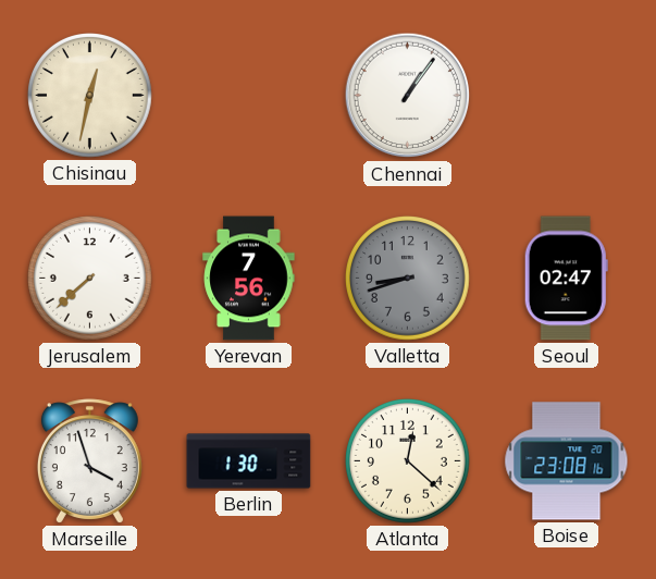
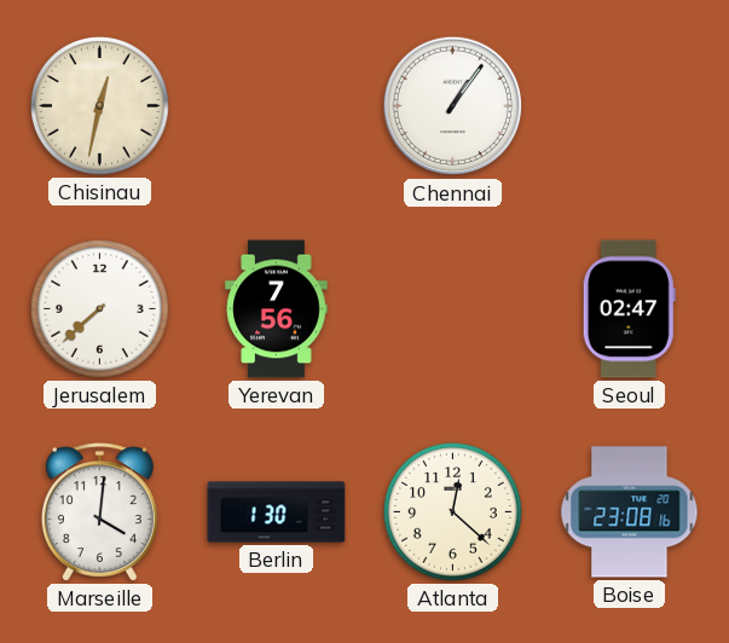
Valletta: 8:42 -> none
Marseille: 3:57 -> 4:01
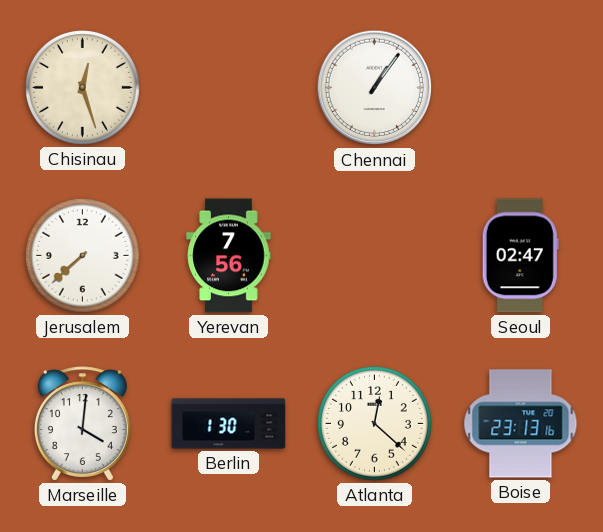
Chisinau: 12:32 -> 12:27
Boise: 23:08 -> 23:13
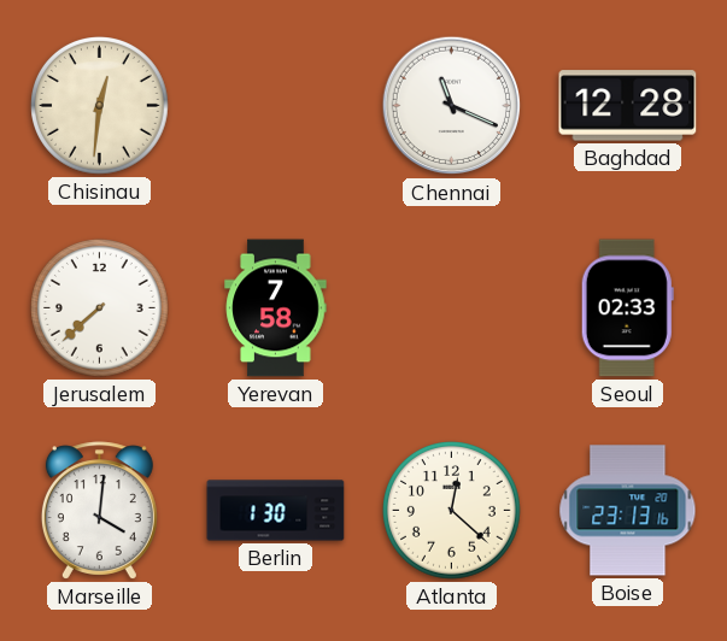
Chisinau: 12:27 -> 12:31
Chennai: 1:06 -> 11:19
Baghdad: none -> 12:28
Yerevan: 7:56 -> 7:58
Seoul: 02:47 -> 02:33
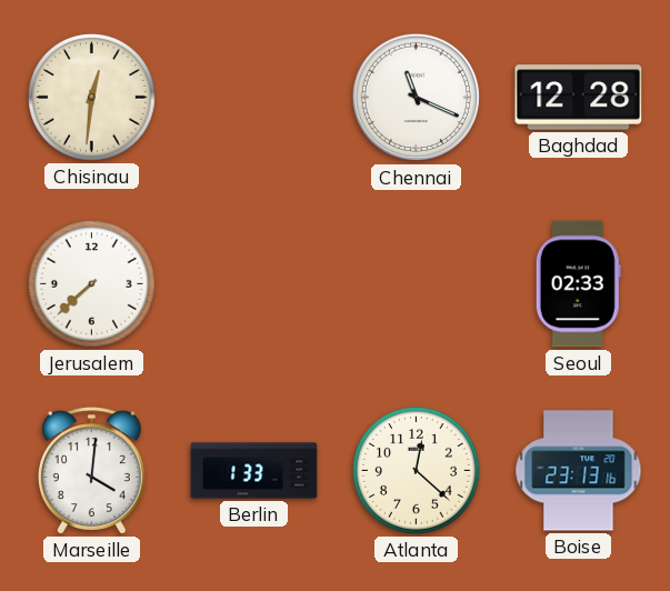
Yerevan: 7:58 -> none
Berlin: 1:30 -> 1:33
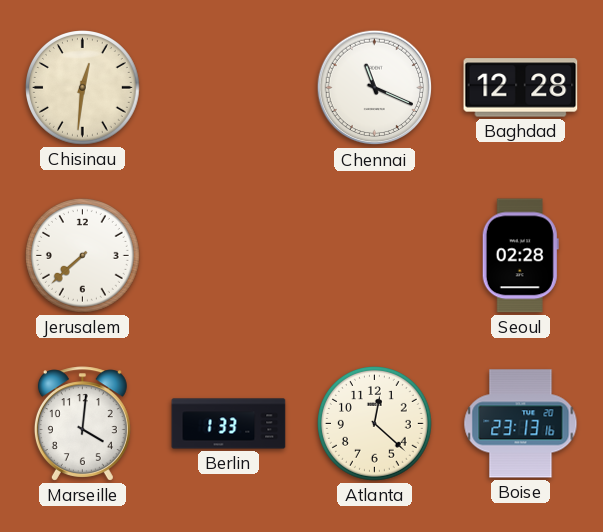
Seoul: 02:33 -> 02:28
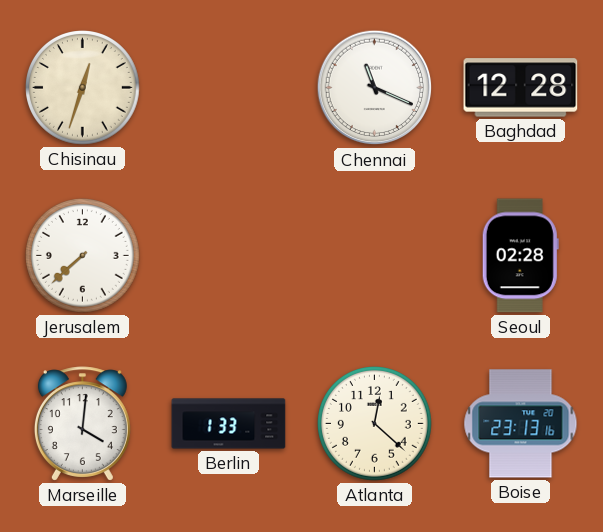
Chisinau: 12:31 -> 12:33
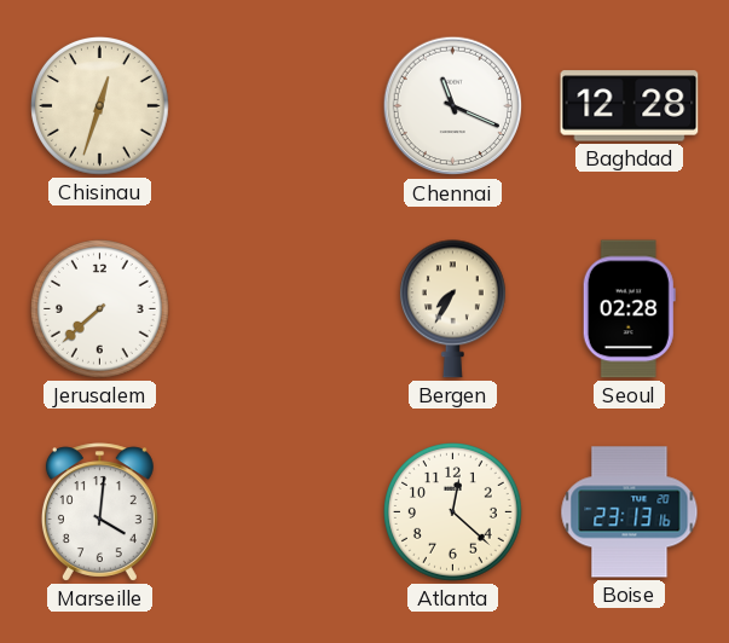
Bergen: none -> 7:35
Berlin: 1:33 -> none
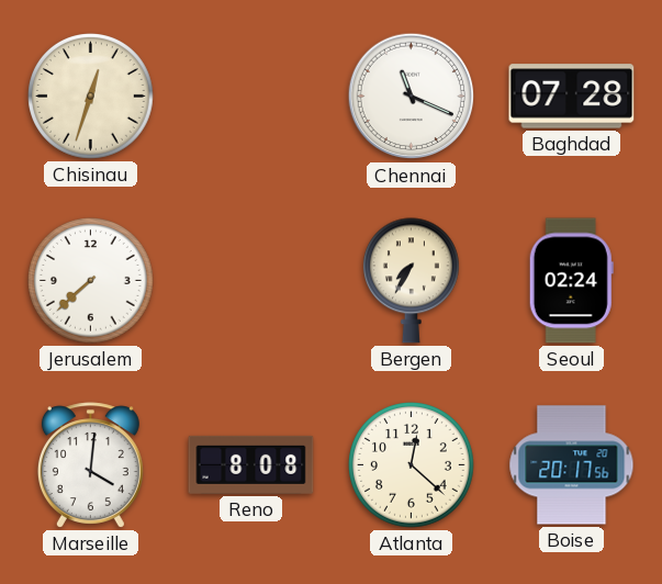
Baghdad: 12:28 -> 07:28
Seoul: 02:28 -> 02:24
Reno: none -> 8:08
Boise: 23:13 -> 20:17
